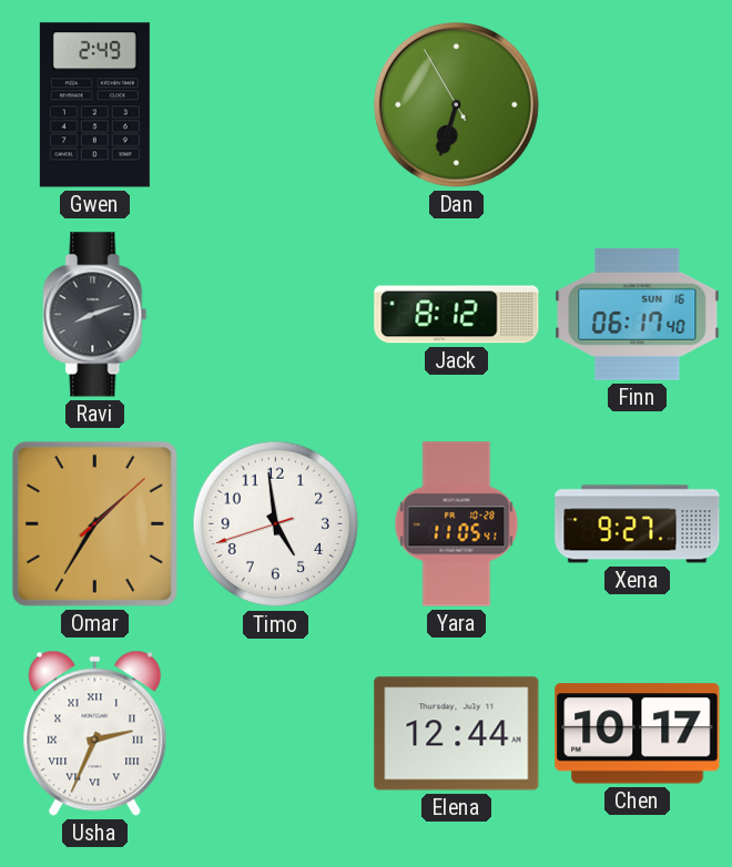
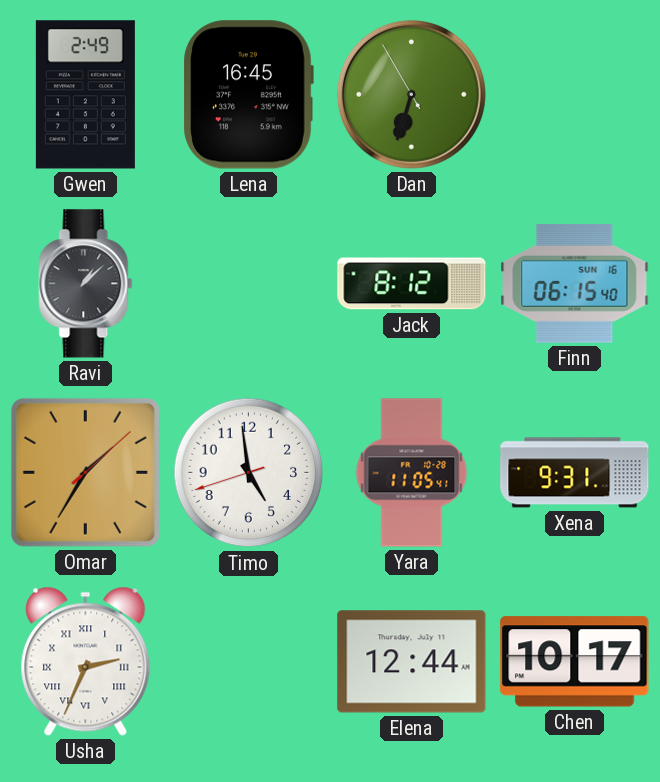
Lena: none -> 16:45
Ravi: 8:12 -> 1:08
Finn: 06:17 -> 06:15
Xena: 9:27 -> 9:31
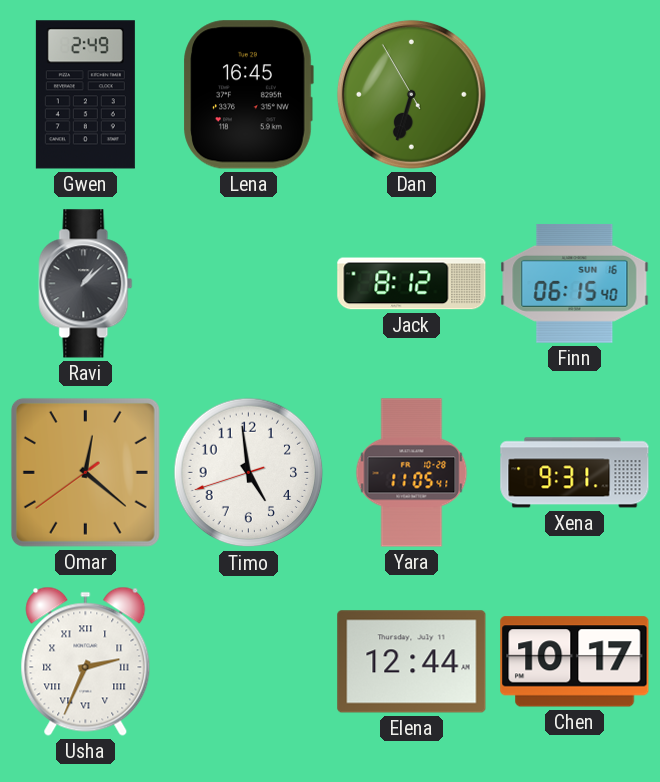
Omar: 1:35 -> 12:21
